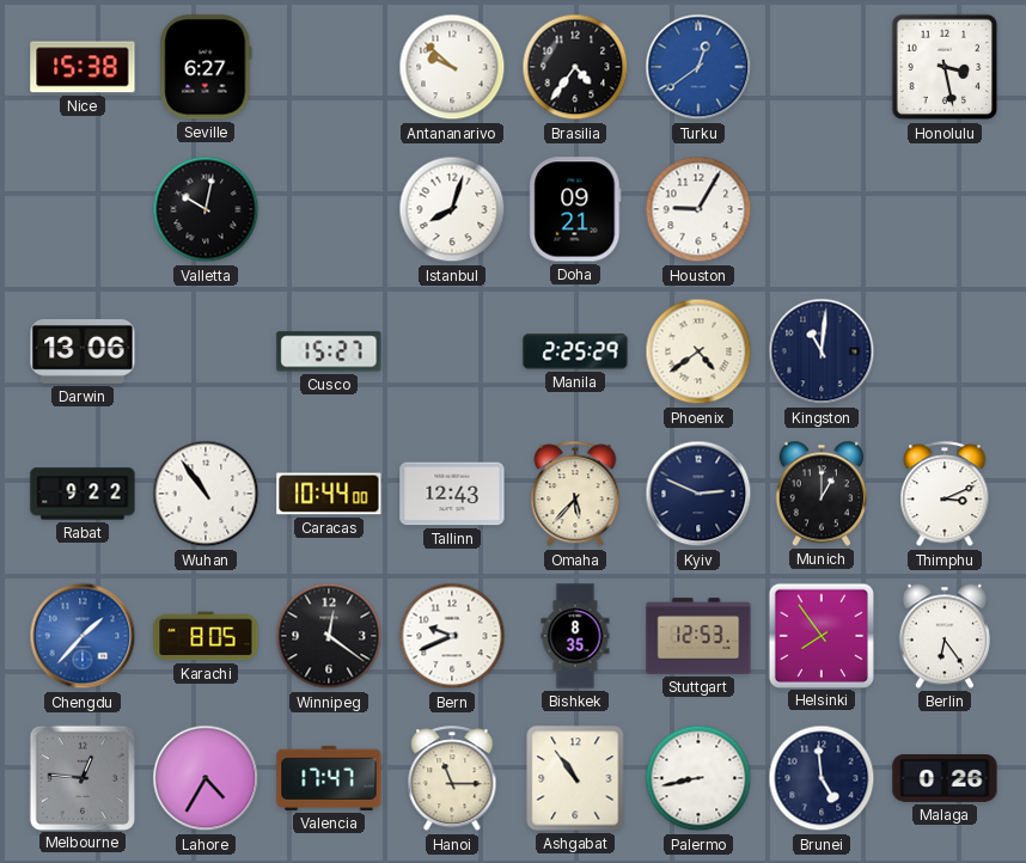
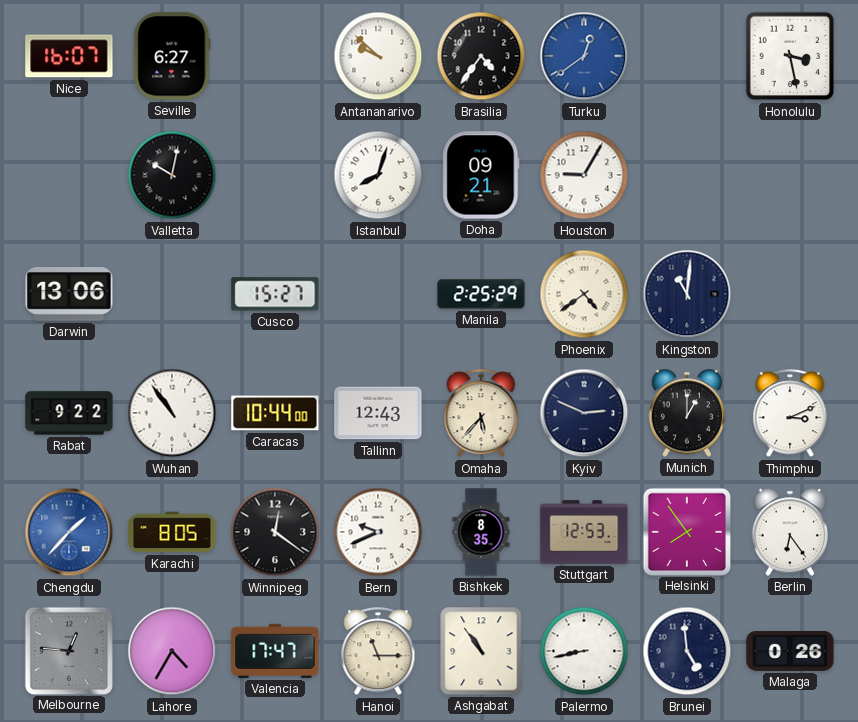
Nice: 15:38 -> 16:07
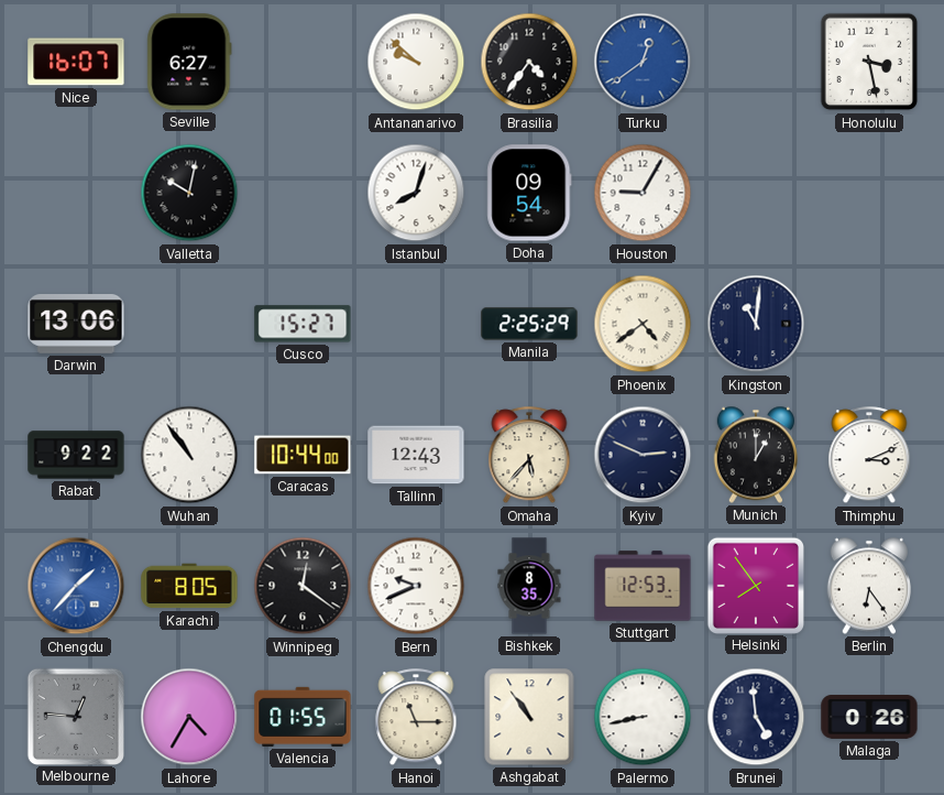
Doha: 09:21 -> 09:54
Valencia: 17:47 -> 01:55
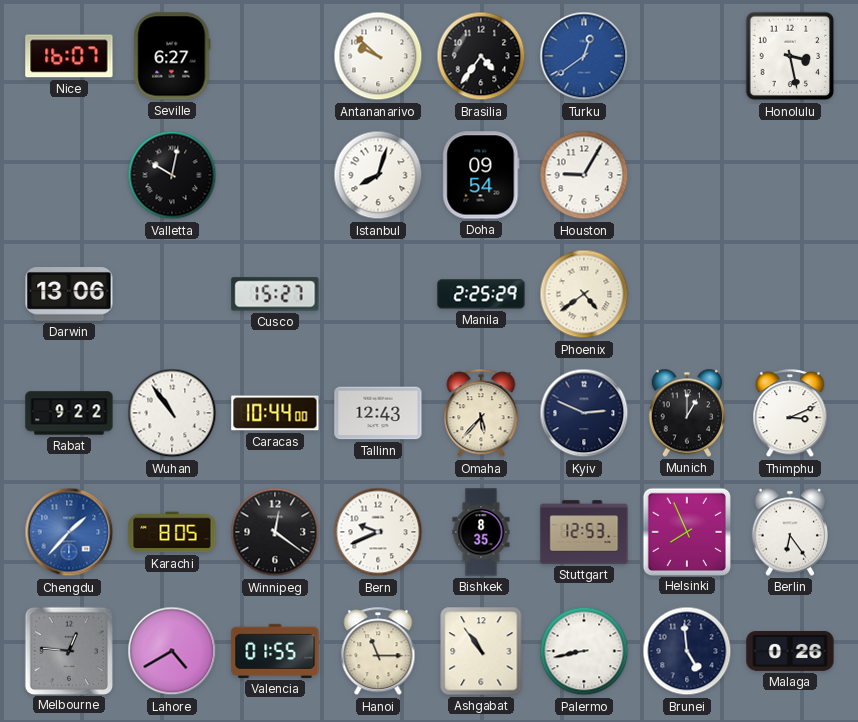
Kingston: 11:01 -> none
Helsinki: 7:54 -> 7:56
Lahore: 4:35 -> 4:40
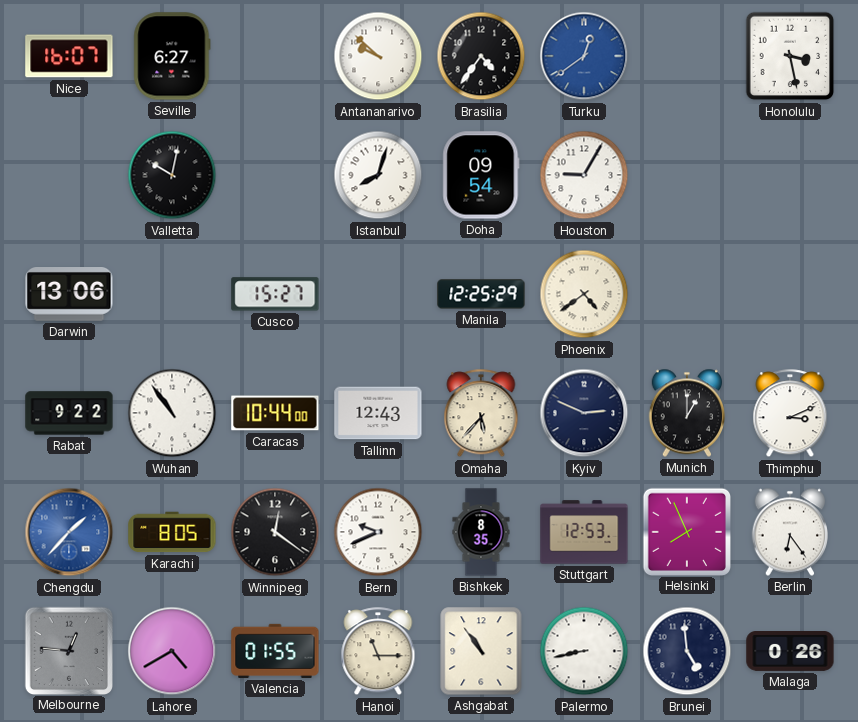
Manila: 2:25 -> 12:25
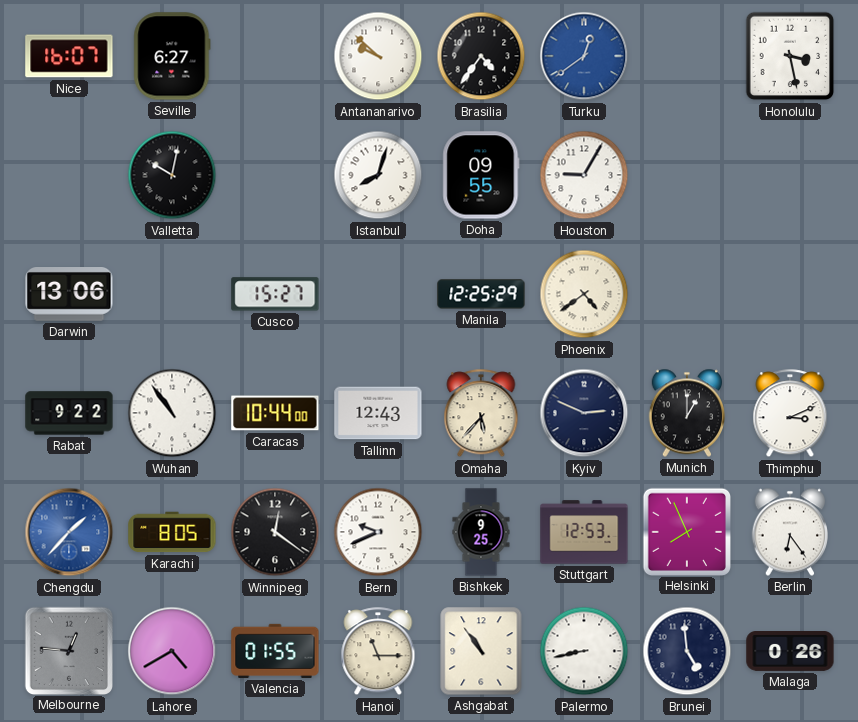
Doha: 09:54 -> 09:55
Bishkek: 8:35 -> 9:25
